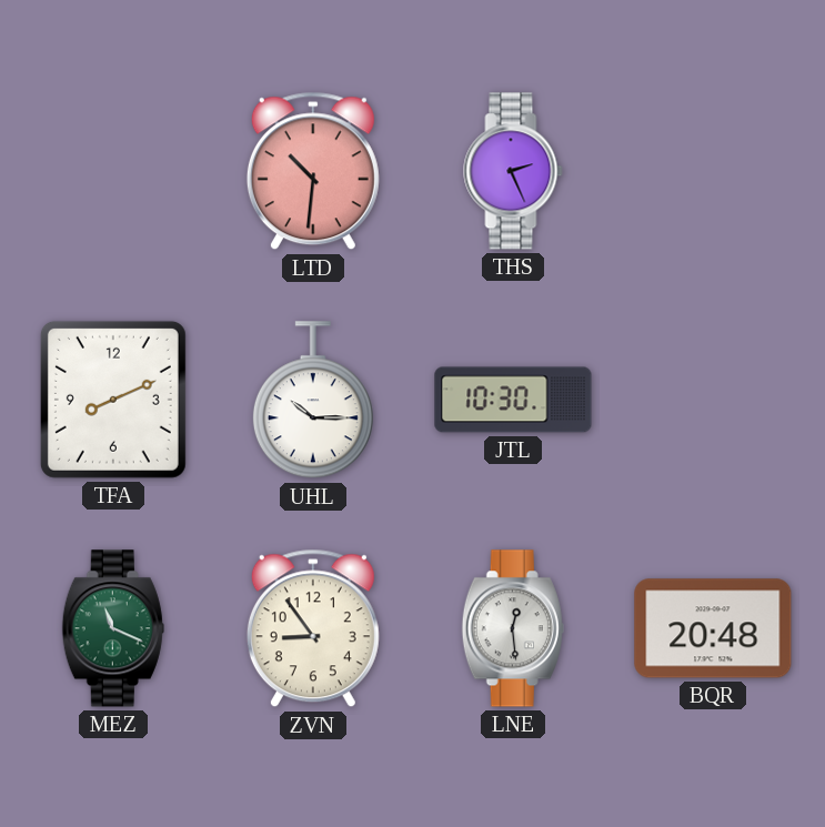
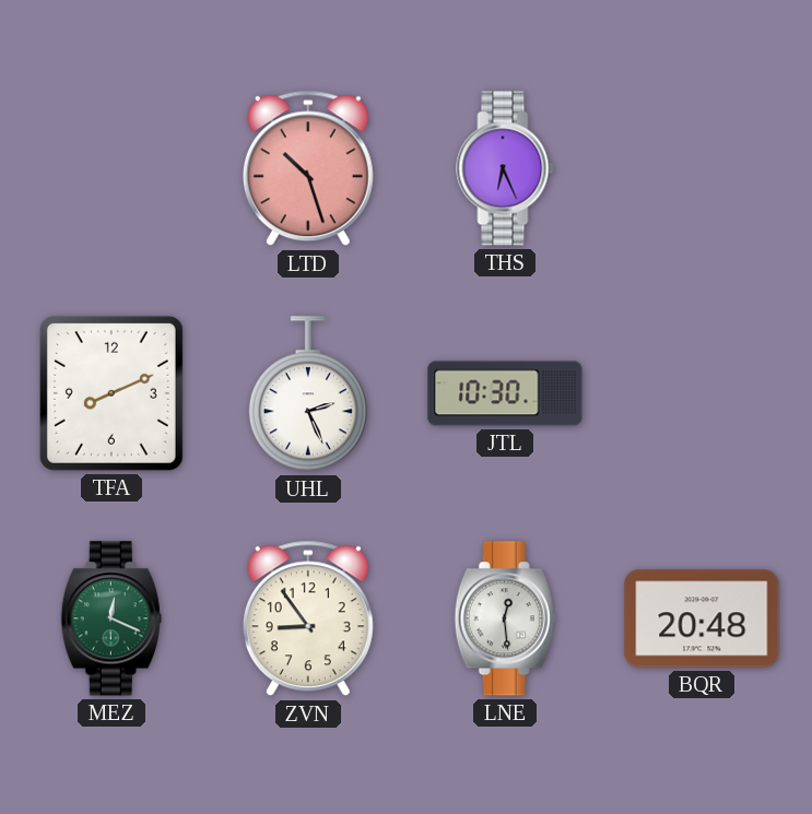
LTD: 10:31 -> 10:27
THS: 2:26 -> 6:26
UHL: 10:15 -> 2:26
MEZ: 11:19 -> 12:19
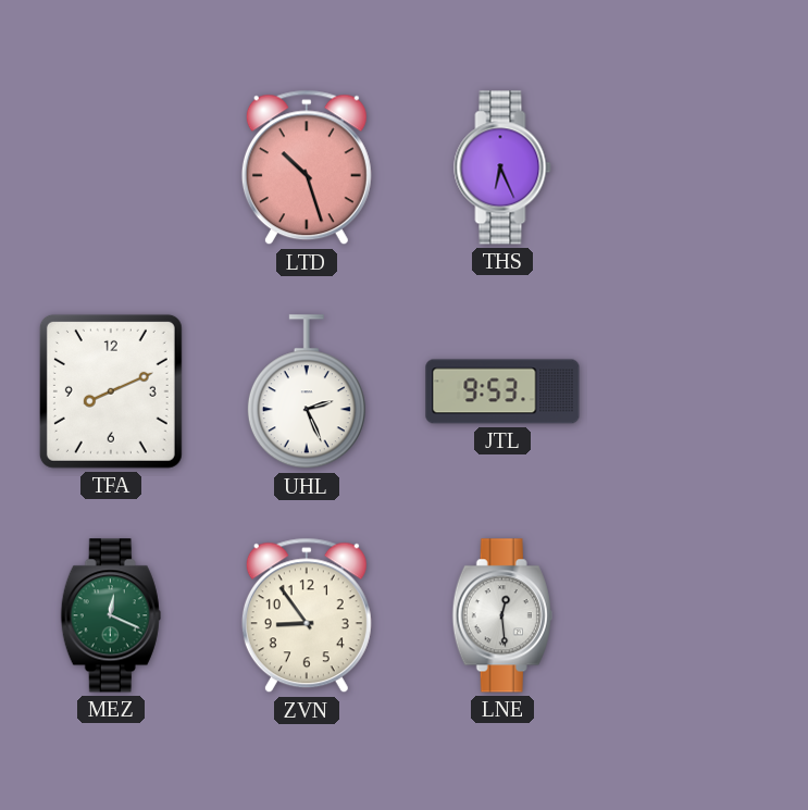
JTL: 10:30 -> 9:53
BQR: 20:48 -> none
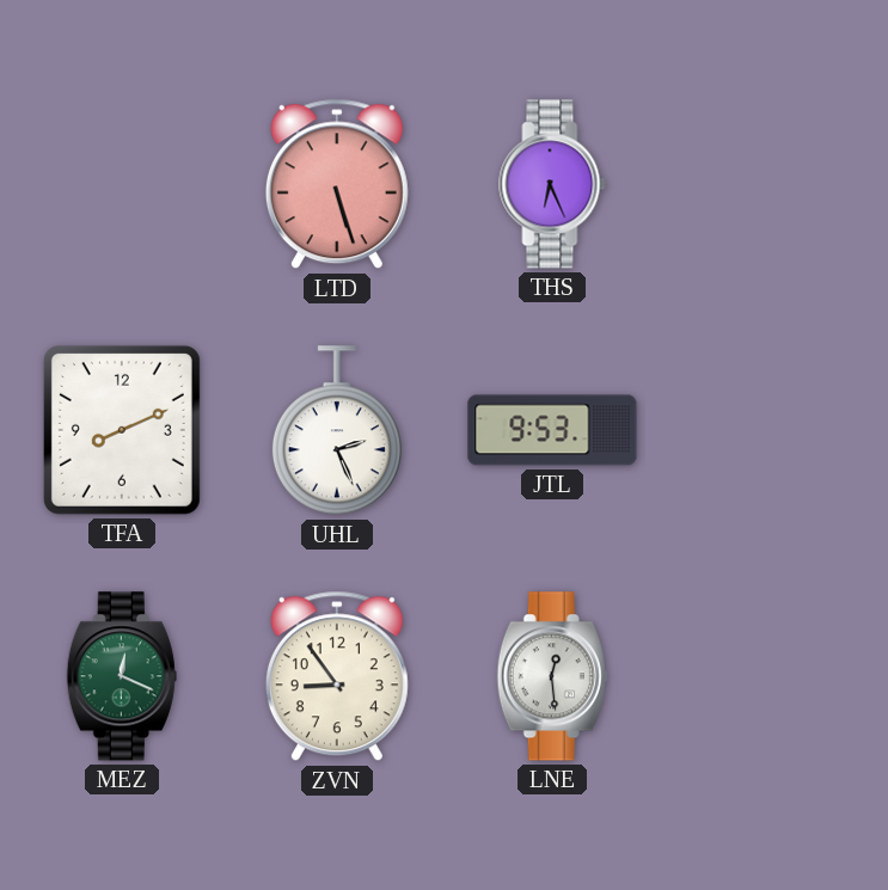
LTD: 10:27 -> 5:27
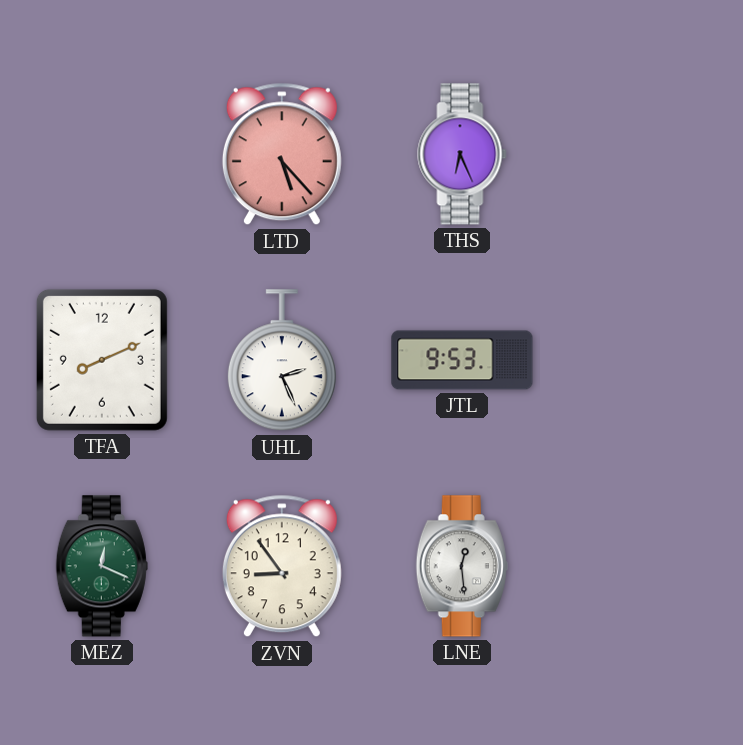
LTD: 5:27 -> 5:23
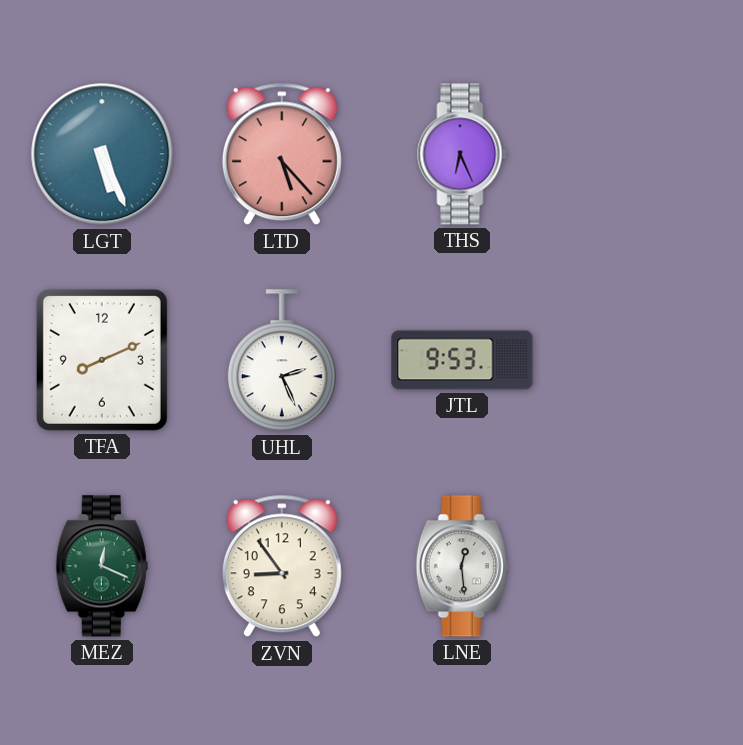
LGT: none -> 5:26
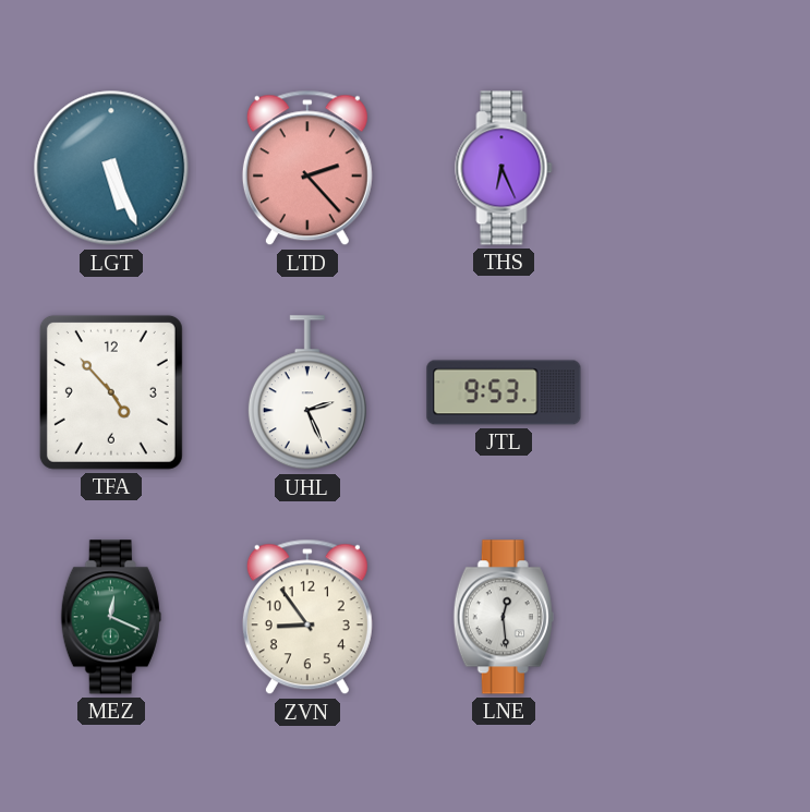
LTD: 5:23 -> 2:23
TFA: 8:11 -> 4:53
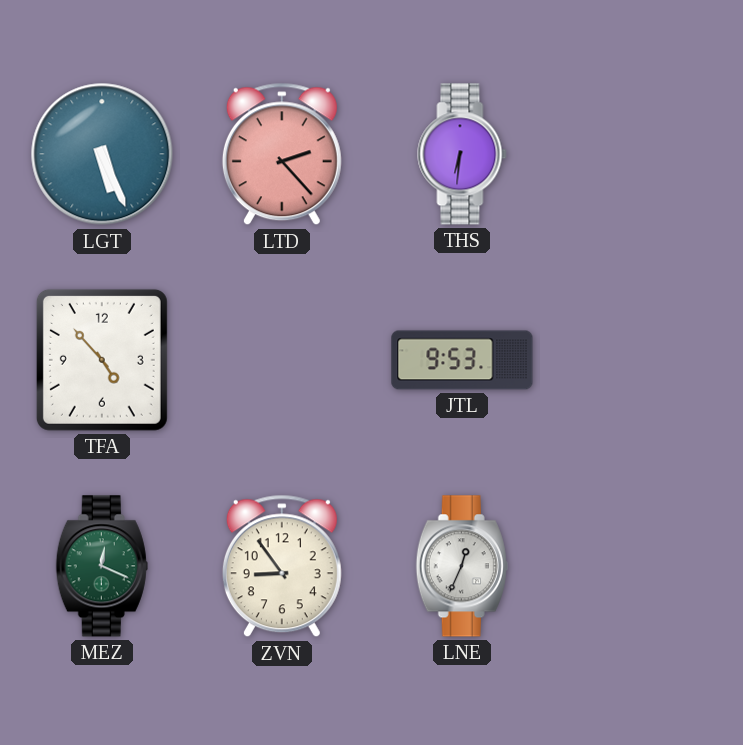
THS: 6:26 -> 6:31
UHL: 2:26 -> none
LNE: 12:29 -> 12:34
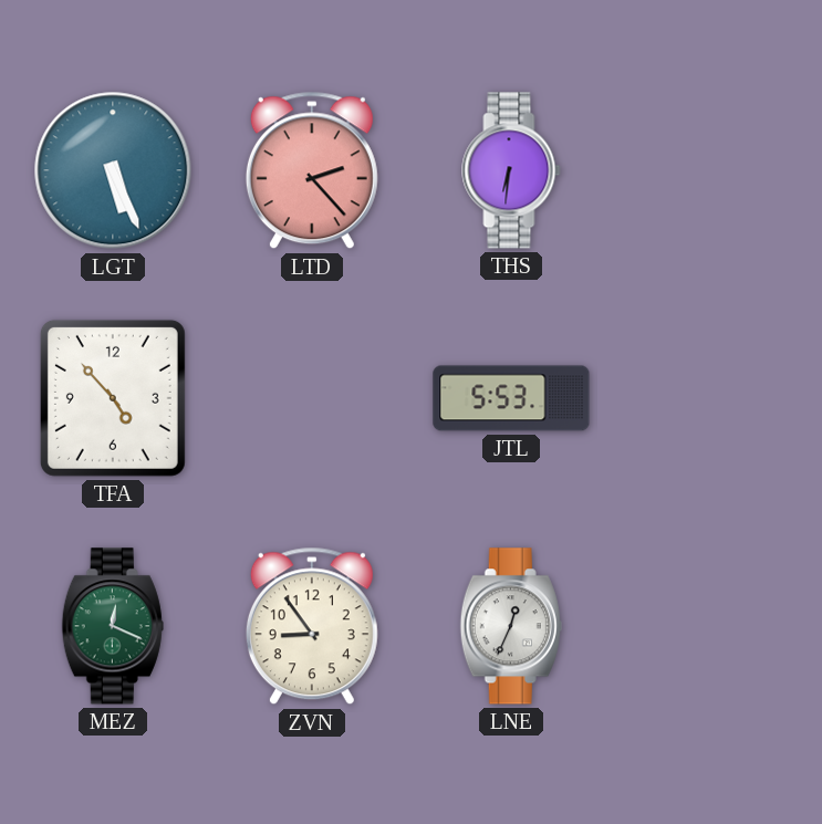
JTL: 9:53 -> 5:53
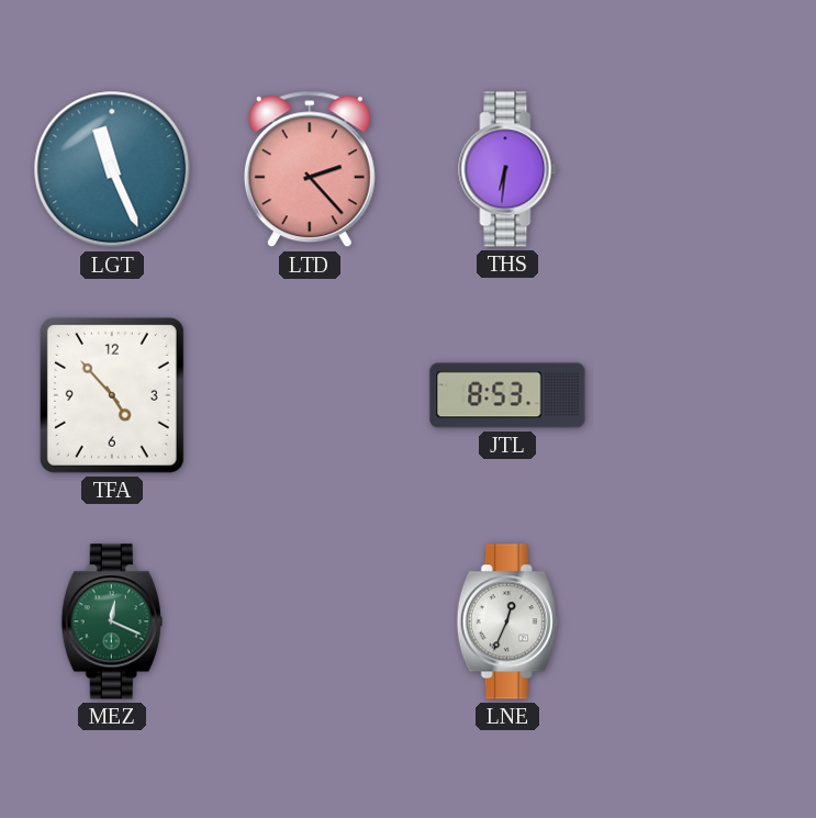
LGT: 5:26 -> 11:26
JTL: 5:53 -> 8:53
ZVN: 8:54 -> none
